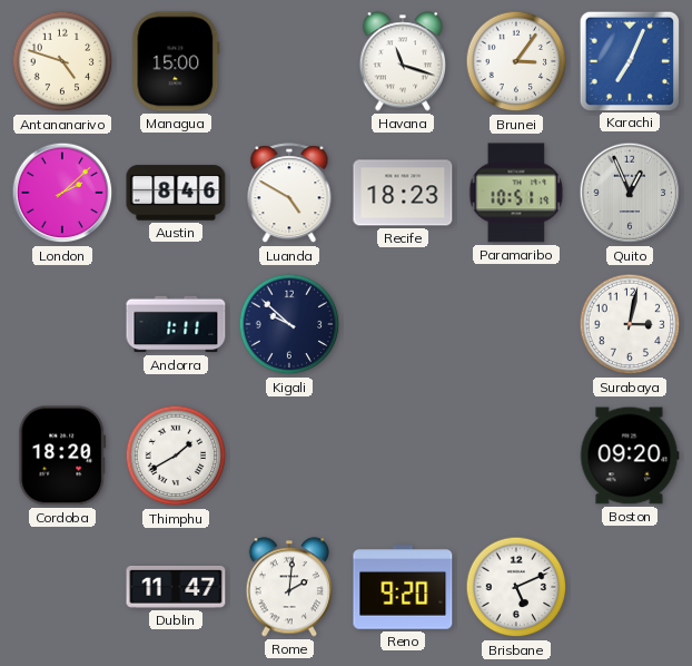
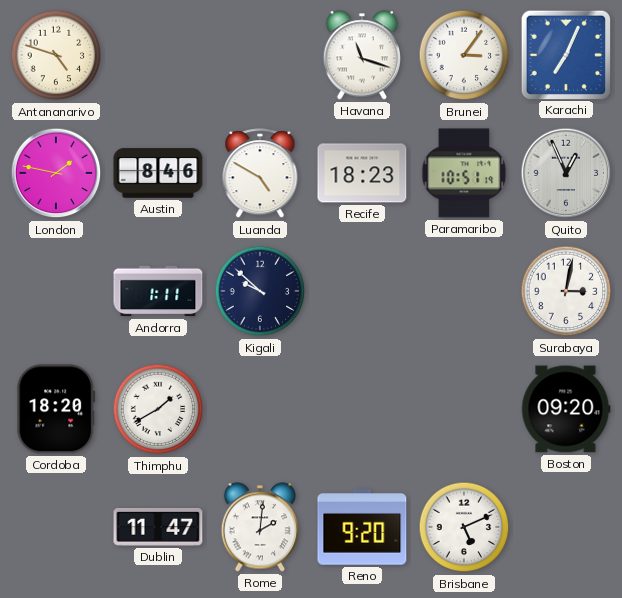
Managua: 15:00 -> none
London: 2:08 -> 1:47
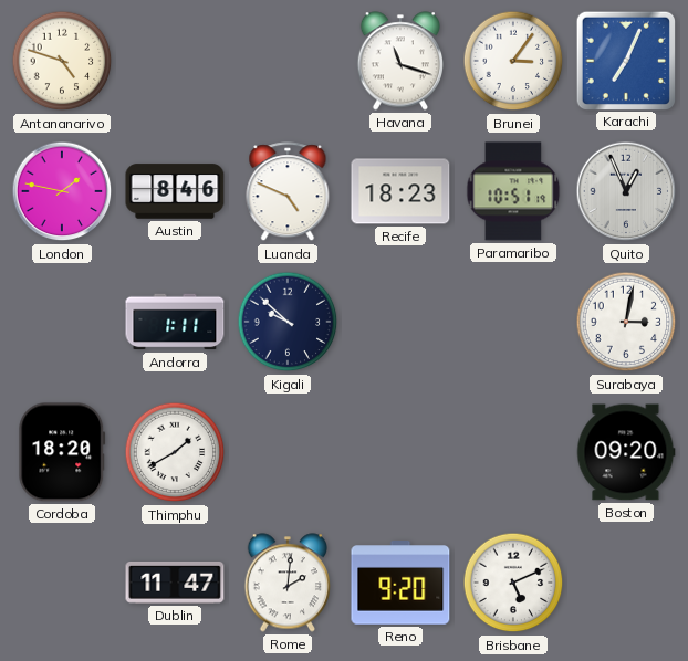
Luanda: 4:50 -> 4:49
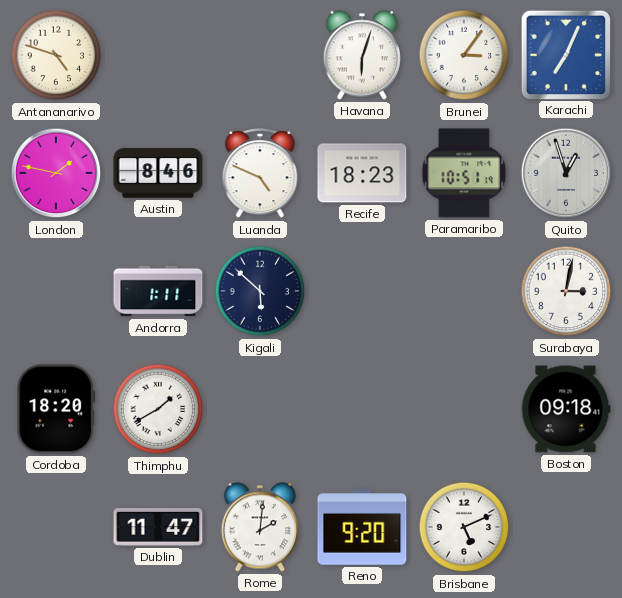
Havana: 11:18 -> 6:03
Quito: 12:56 -> 12:57
Kigali: 9:52 -> 5:52
Boston: 09:20 -> 09:18
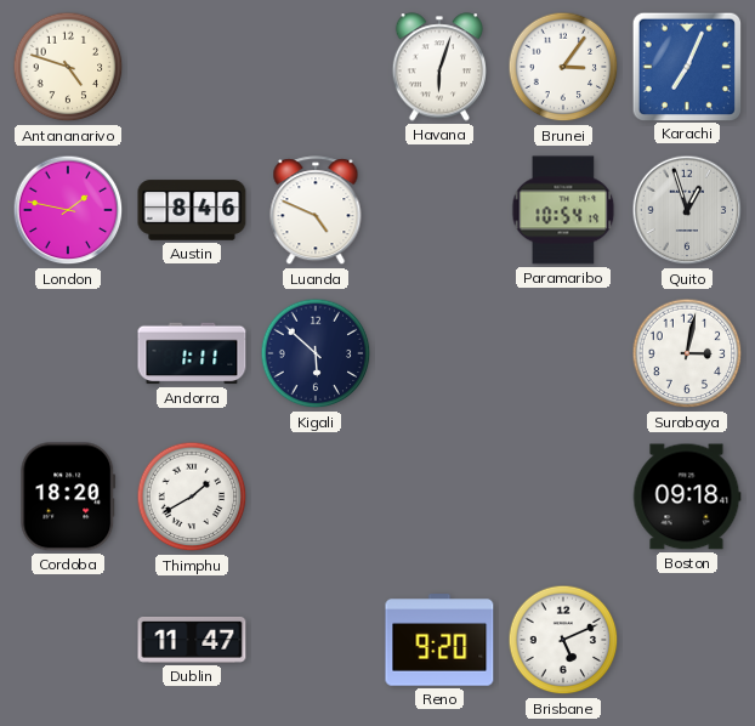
Recife: 18:23 -> none
Paramaribo: 10:51 -> 10:54
Rome: 2:01 -> none
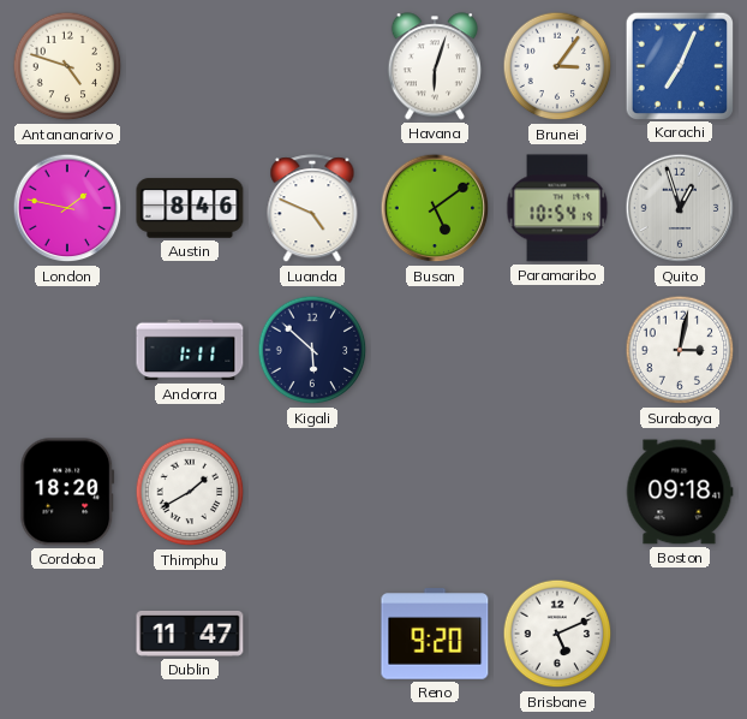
Busan: none -> 5:09
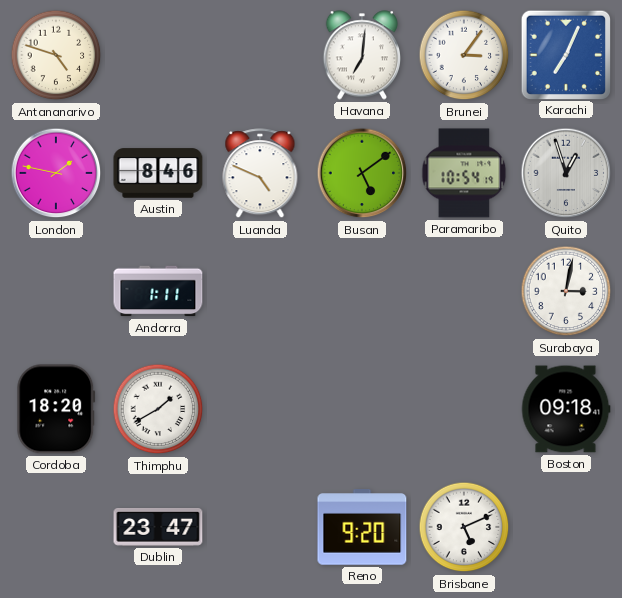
Havana: 6:03 -> 7:01
Kigali: 5:52 -> none
Dublin: 11:47 -> 23:47
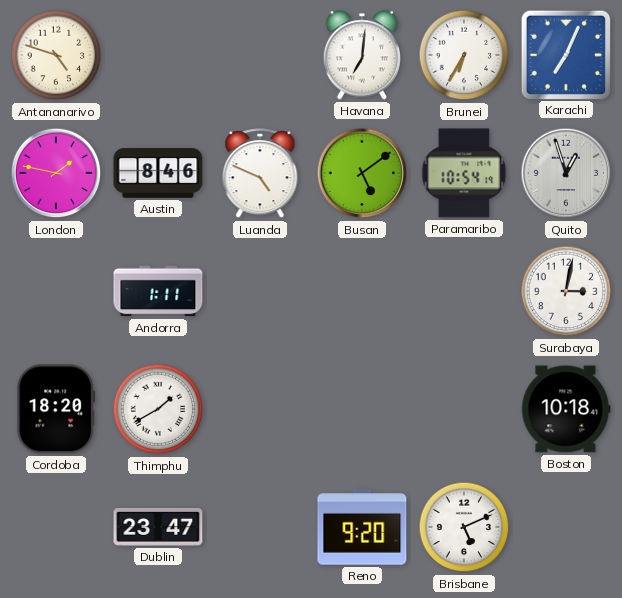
Brunei: 3:06 -> 6:35
Boston: 09:18 -> 10:18
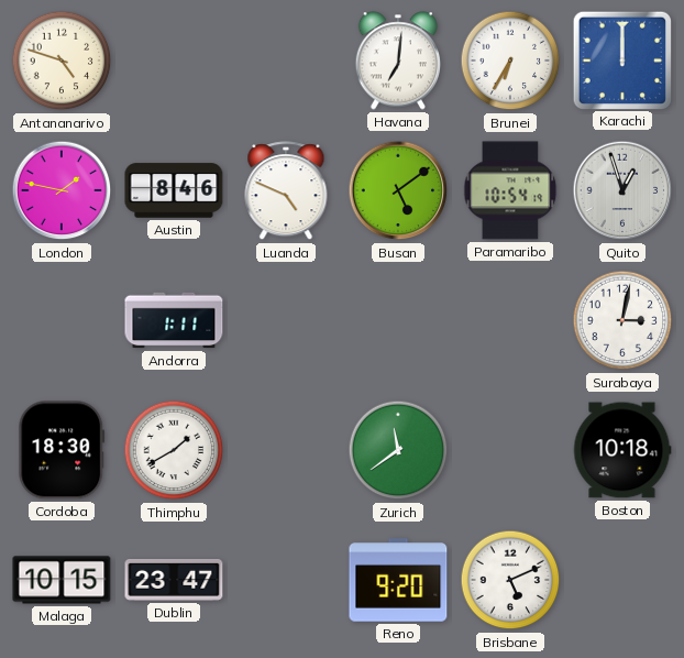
Karachi: 7:04 -> 12:00
Cordoba: 18:20 -> 18:30
Zurich: none -> 11:39
Malaga: none -> 10:15
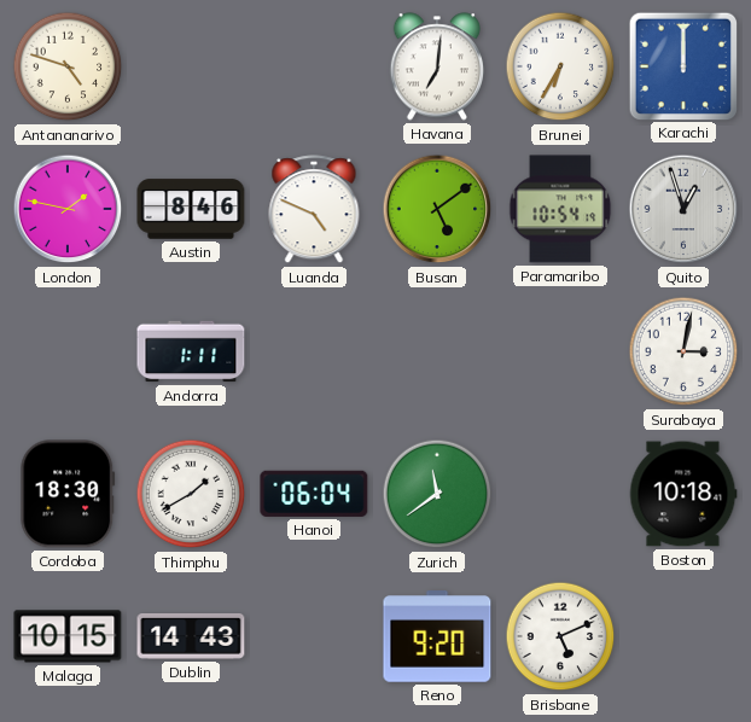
Hanoi: none -> 06:04
Dublin: 23:47 -> 14:43
